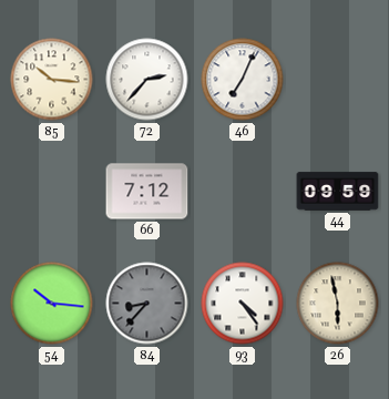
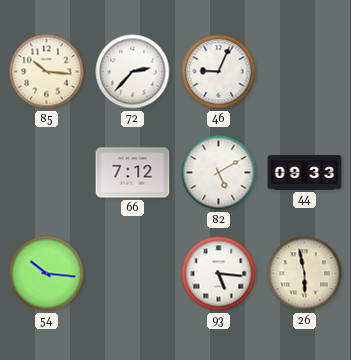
46: 7:04 -> 9:04
82: none -> 5:10
44: 09:59 -> 09:33
84: 8:37 -> none
93: 4:24 -> 5:16
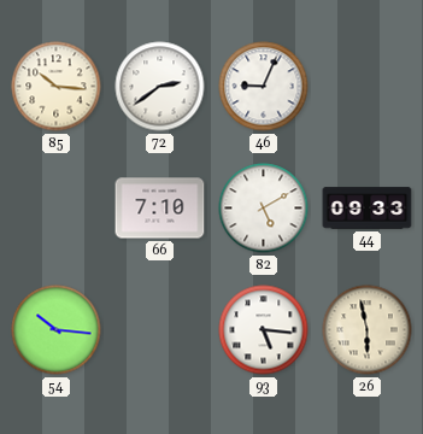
72: 2:37 -> 2:39
66: 7:12 -> 7:10
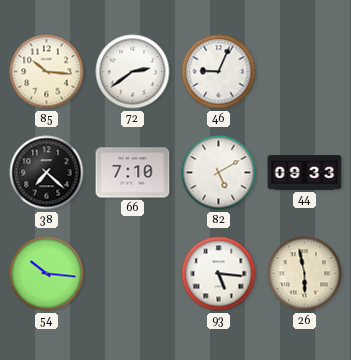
38: none -> 7:22
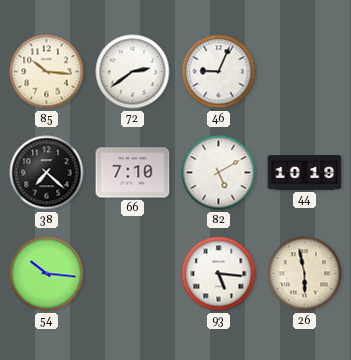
44: 09:33 -> 10:19
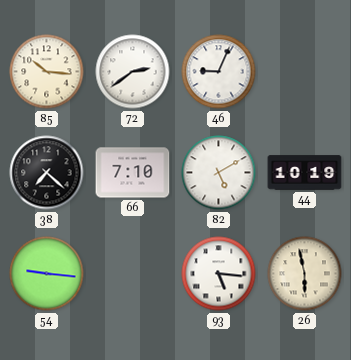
54: 10:16 -> 9:16
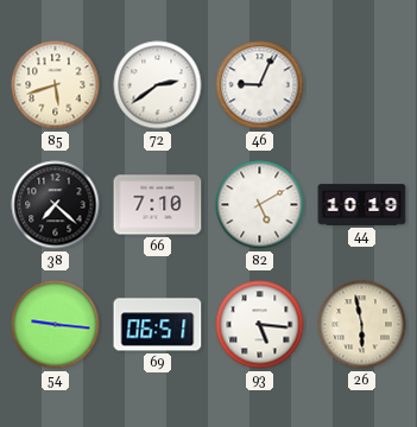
85: 10:16 -> 5:42
69: none -> 06:51
